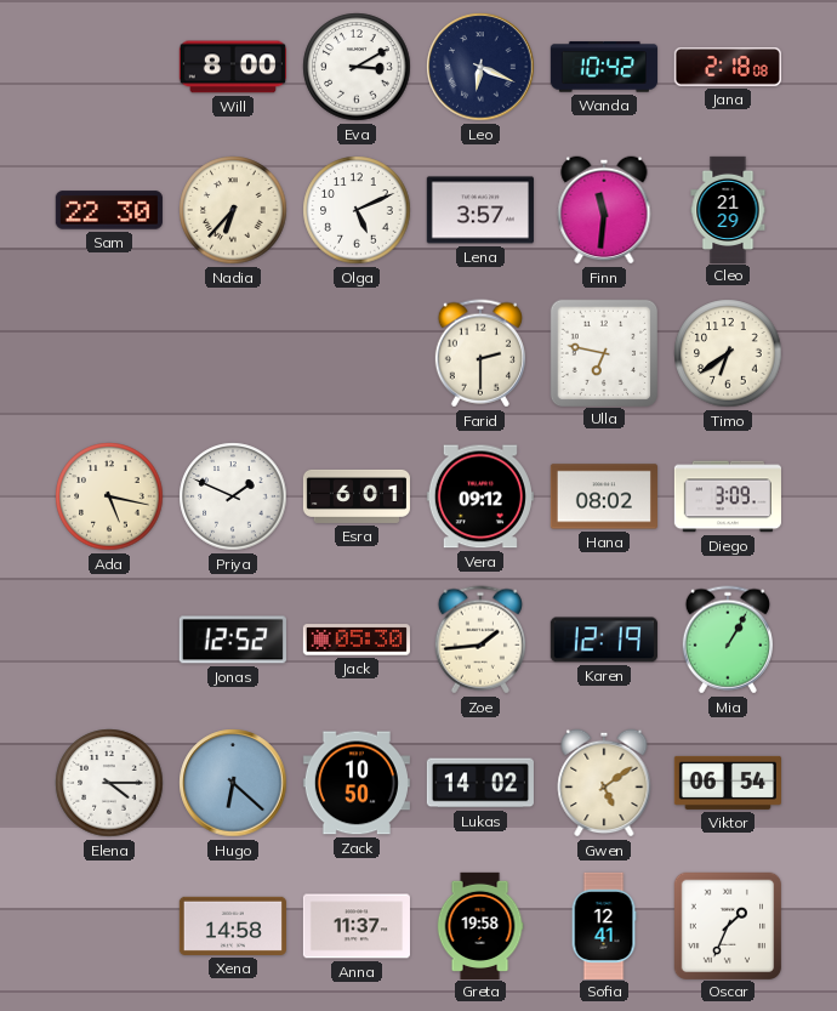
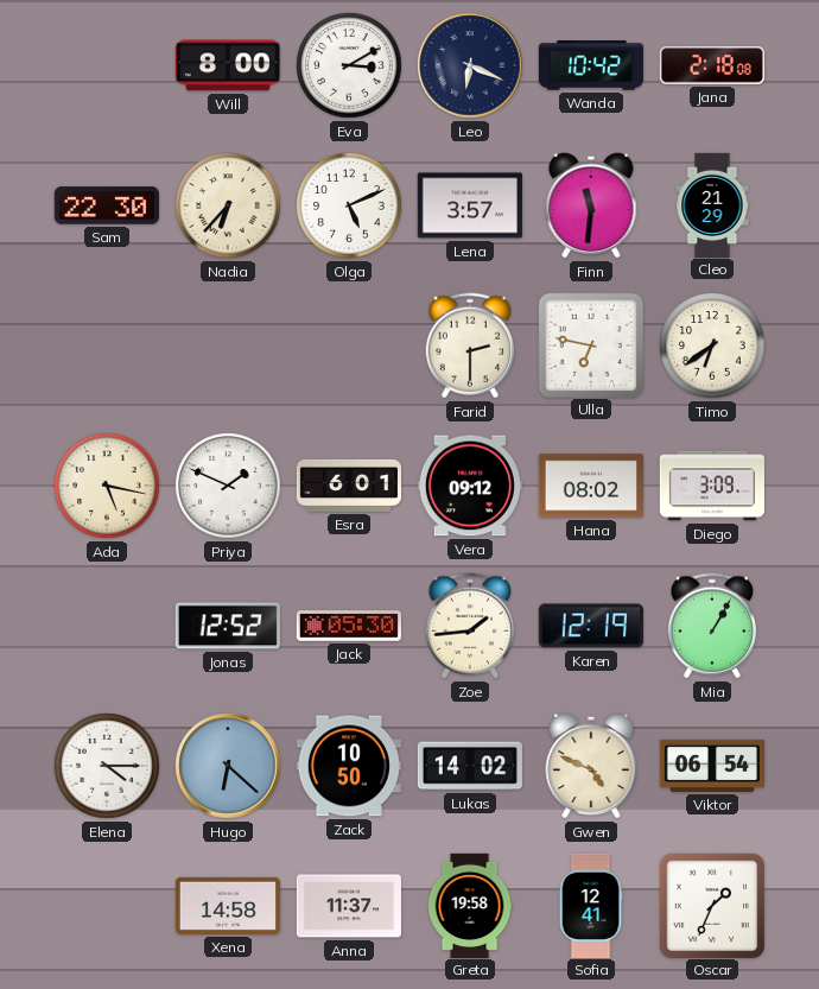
Gwen: 5:09 -> 4:49
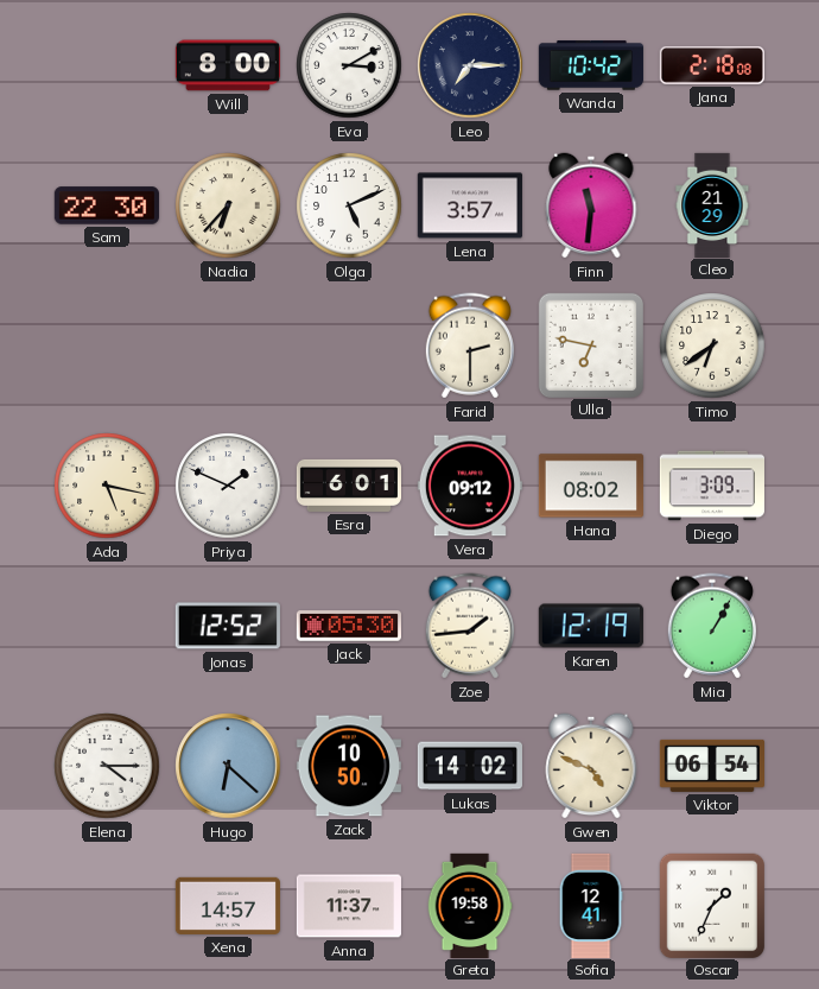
Leo: 6:19 -> 7:15
Xena: 14:58 -> 14:57
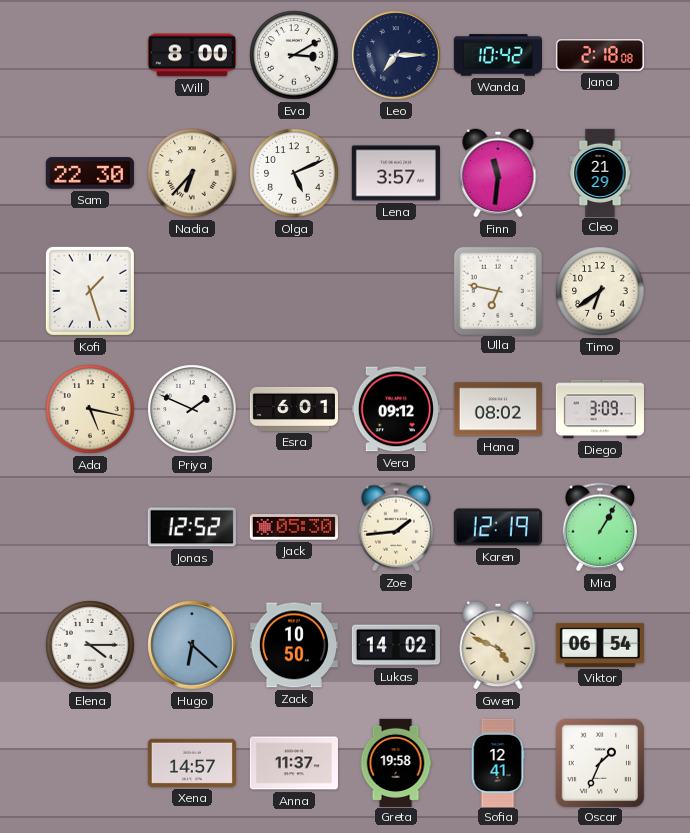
Kofi: none -> 1:27
Farid: 2:30 -> none
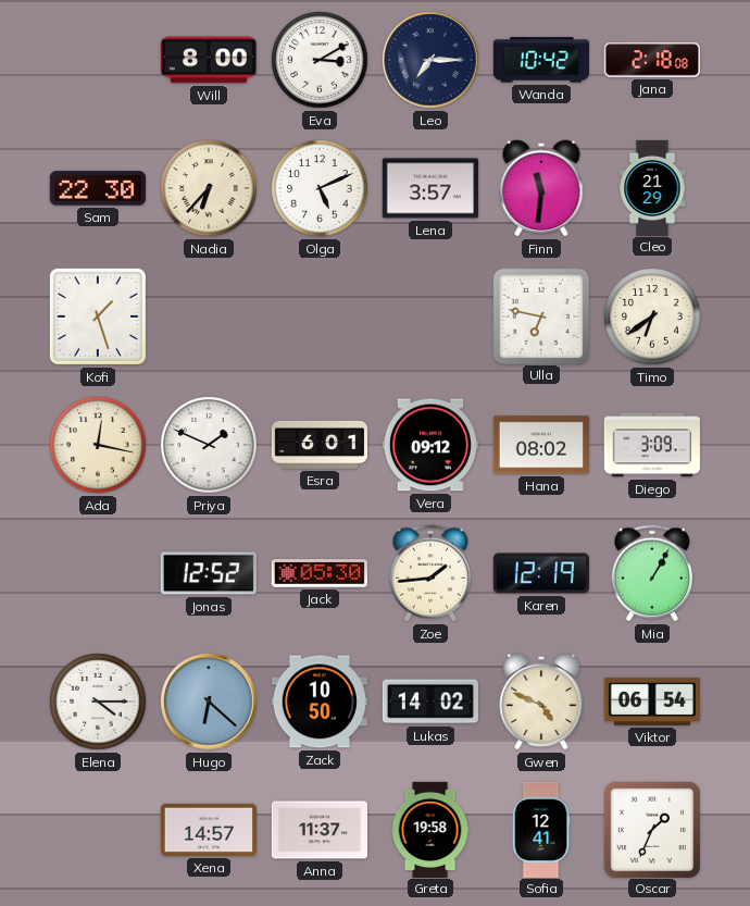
Ada: 5:17 -> 12:17
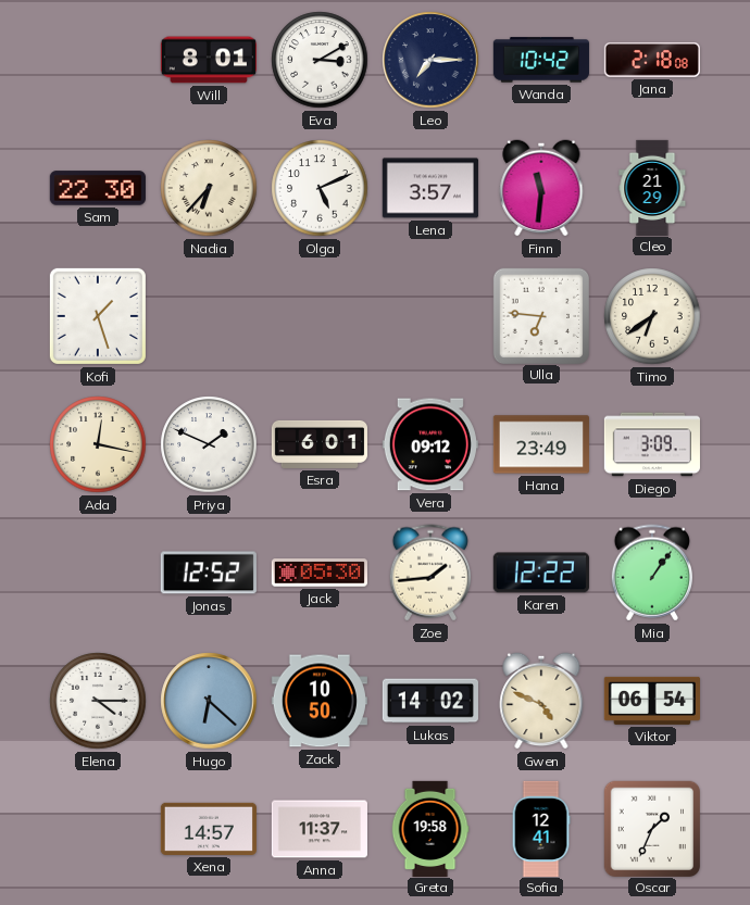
Will: 8:00 -> 8:01
Ulla: 6:47 -> 6:46
Hana: 08:02 -> 23:49
Karen: 12:19 -> 12:22
Mia: 1:05 -> 1:06
